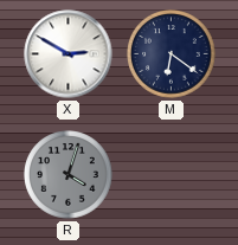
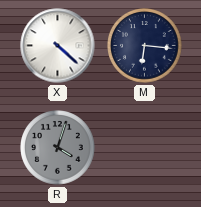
X: 2:50 -> 4:22
M: 6:21 -> 6:16
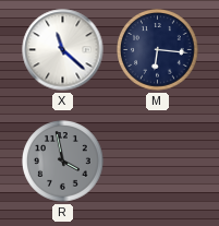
X: 4:22 -> 11:22
R: 4:03 -> 3:58
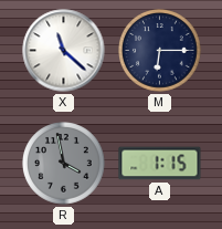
M: 6:16 -> 6:15
A: none -> 1:15
